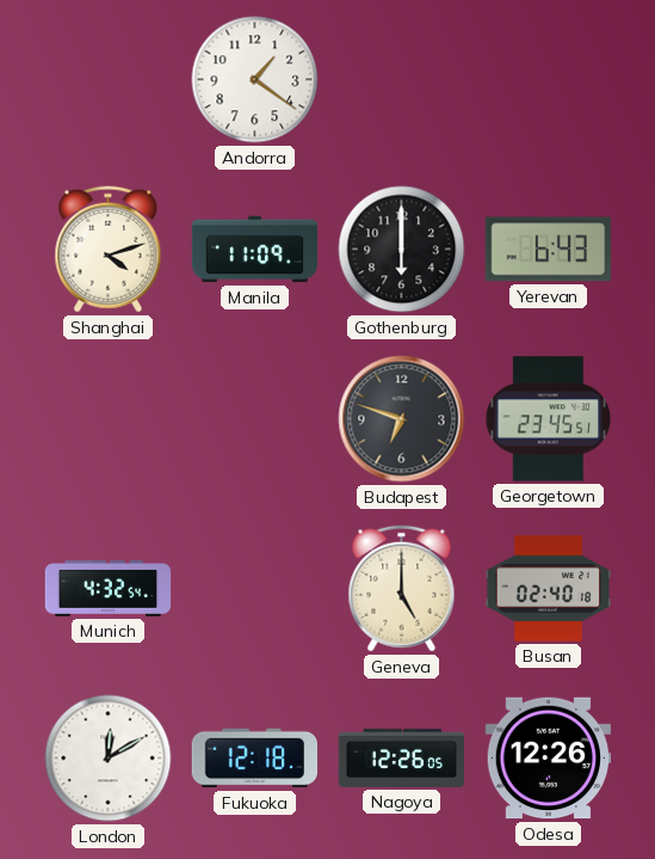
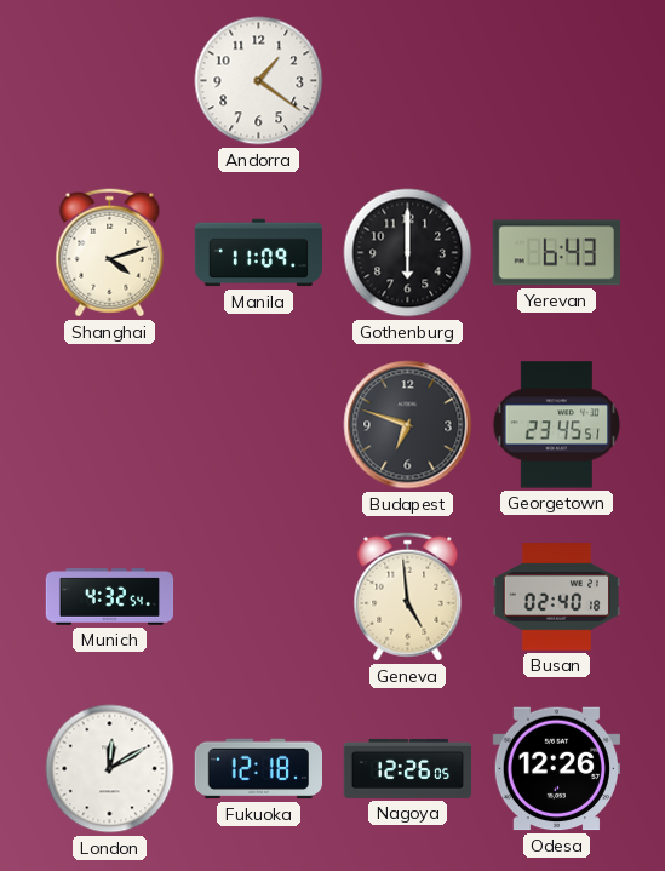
Geneva: 5:00 -> 4:59
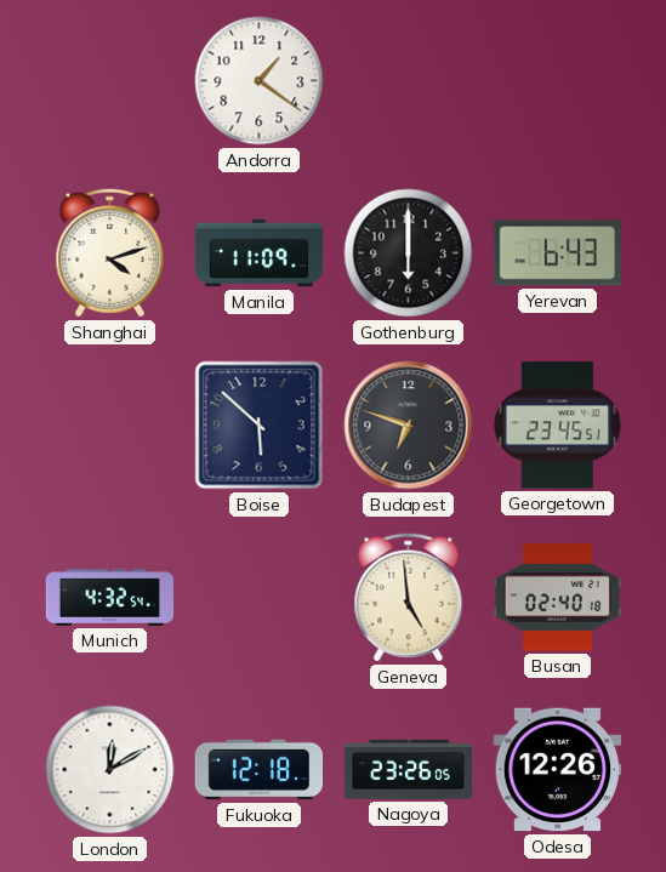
Boise: none -> 5:52
Nagoya: 12:26 -> 23:26
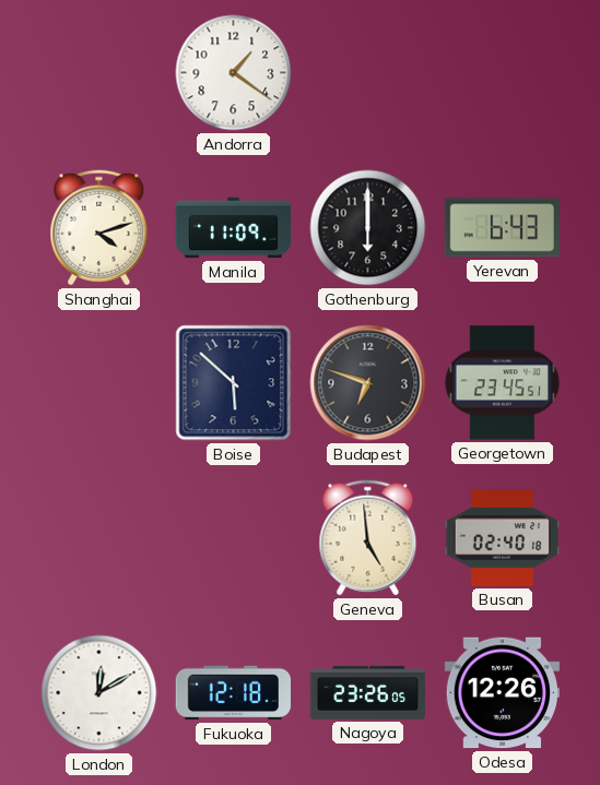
Munich: 4:32 -> none
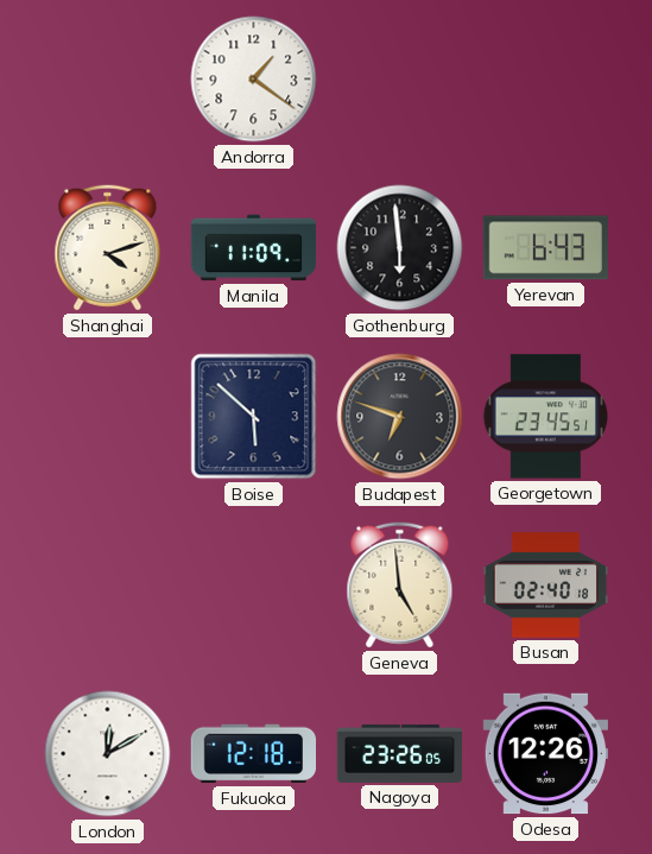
Gothenburg: 6:00 -> 5:59
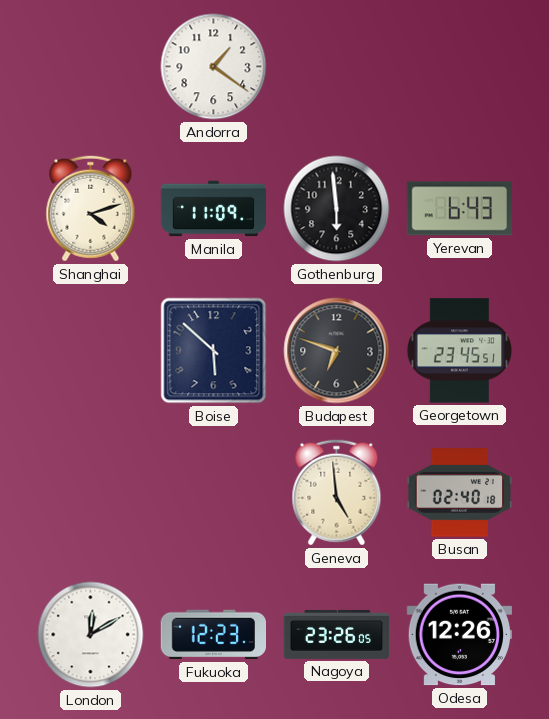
Fukuoka: 12:18 -> 12:23
